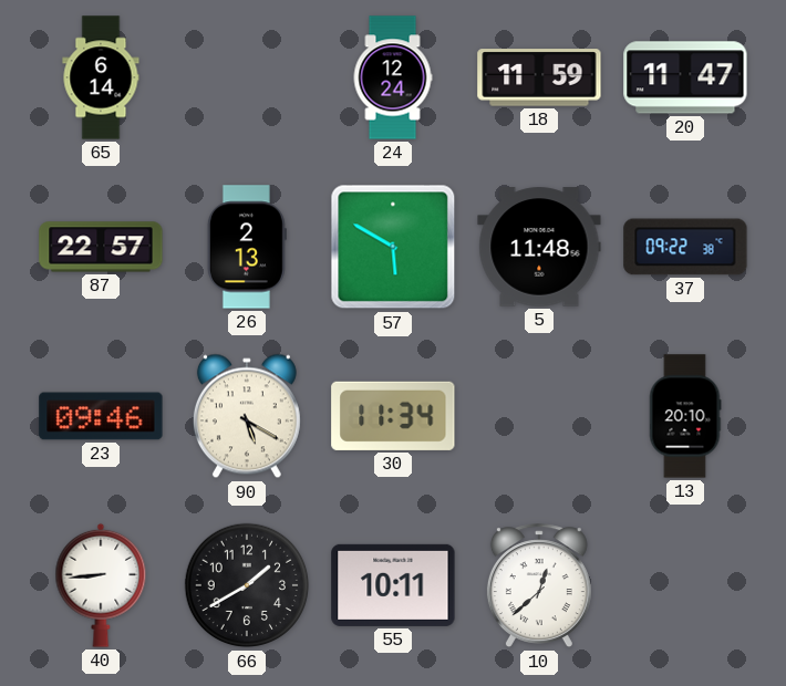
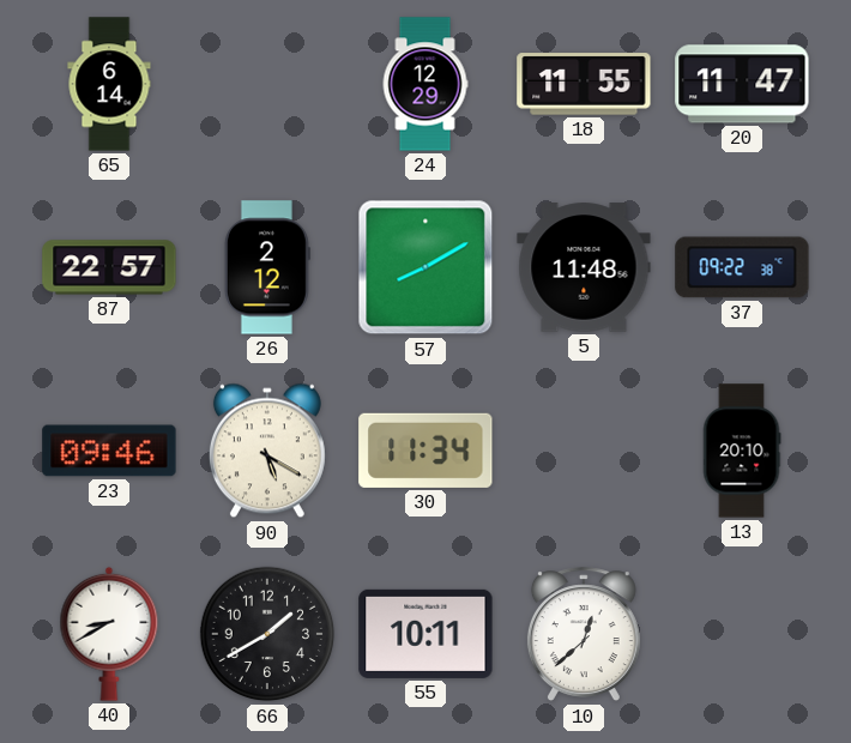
24: 12:24 -> 12:29
18: 11:59 -> 11:55
26: 2:13 -> 2:12
57: 5:50 -> 8:10
40: 8:44 -> 8:40
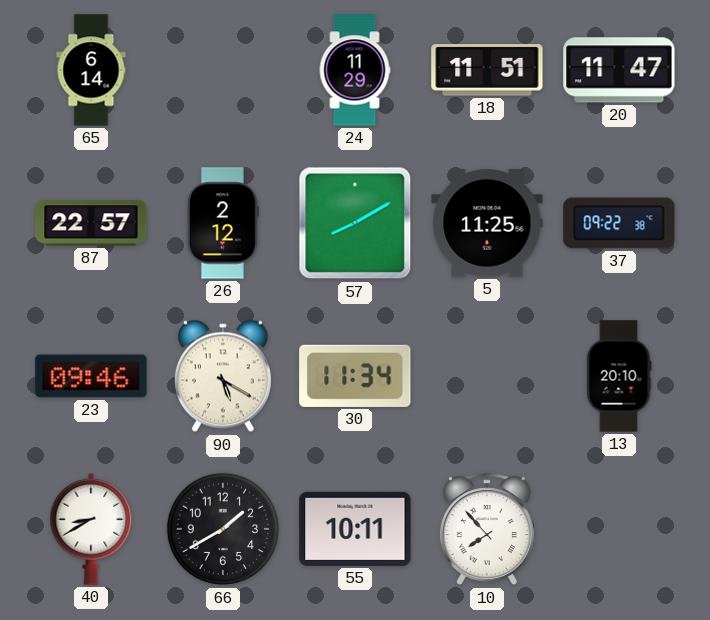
24: 12:29 -> 11:29
18: 11:55 -> 11:51
5: 11:48 -> 11:25
10: 12:38 -> 7:53
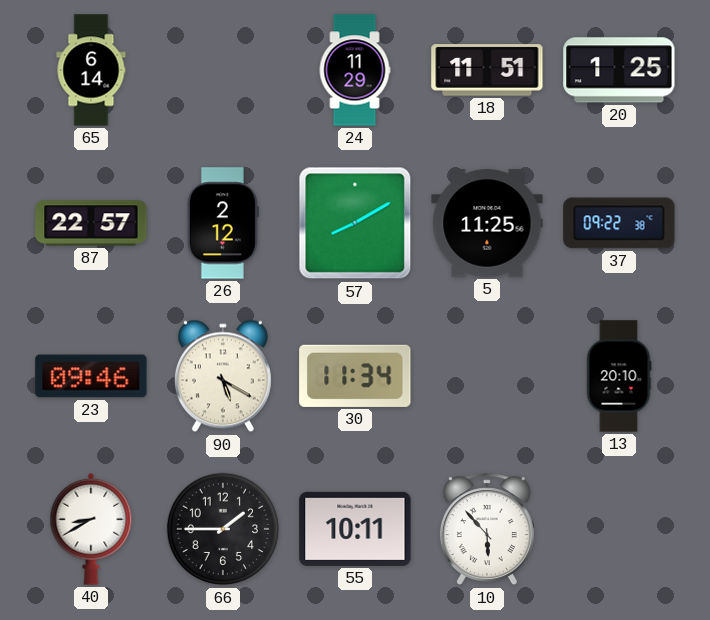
20: 11:47 -> 1:25
66: 1:40 -> 1:45
10: 7:53 -> 5:53
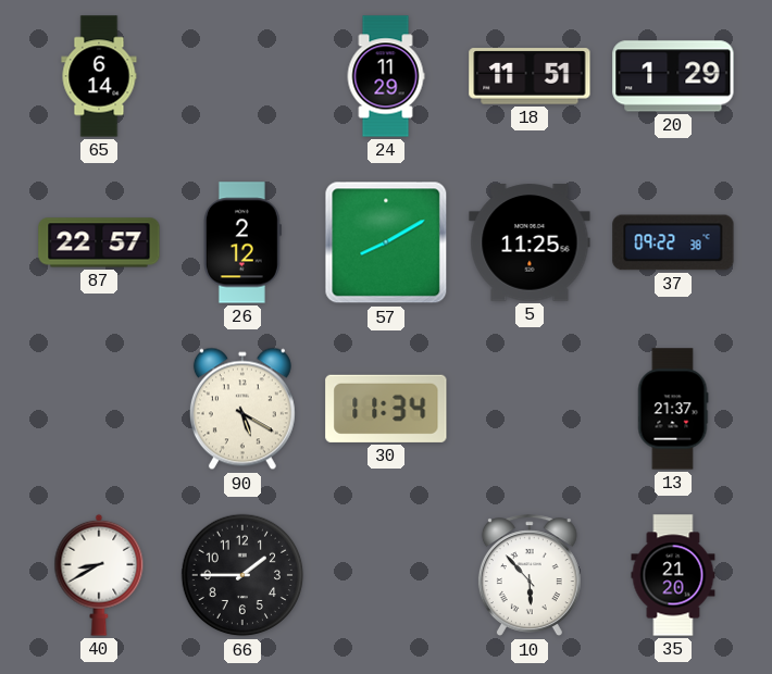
20: 1:25 -> 1:29
23: 09:46 -> none
13: 20:10 -> 21:37
55: 10:11 -> none
35: none -> 21:20
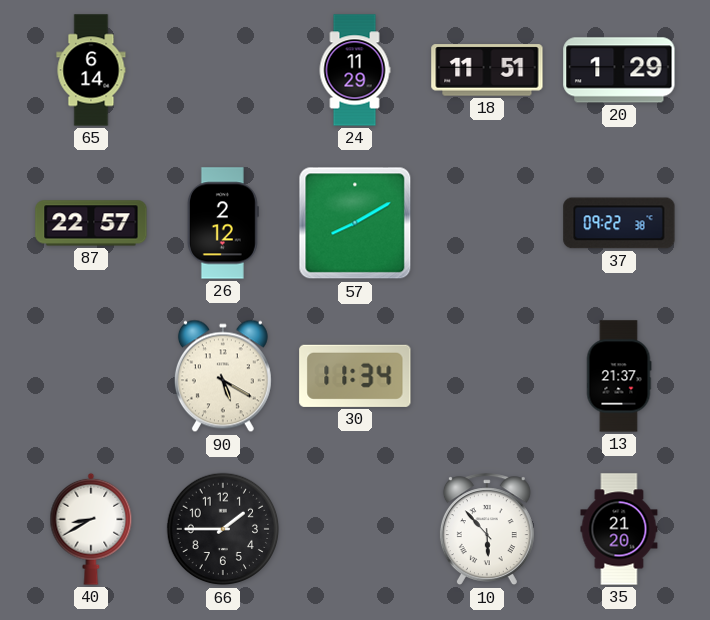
5: 11:25 -> none
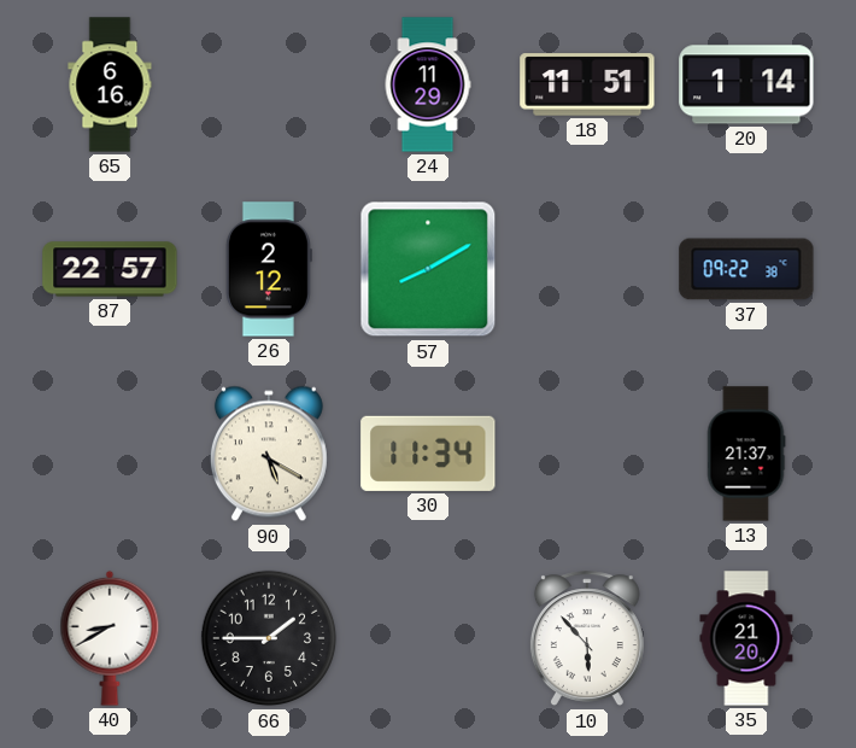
65: 6:14 -> 6:16
20: 1:29 -> 1:14
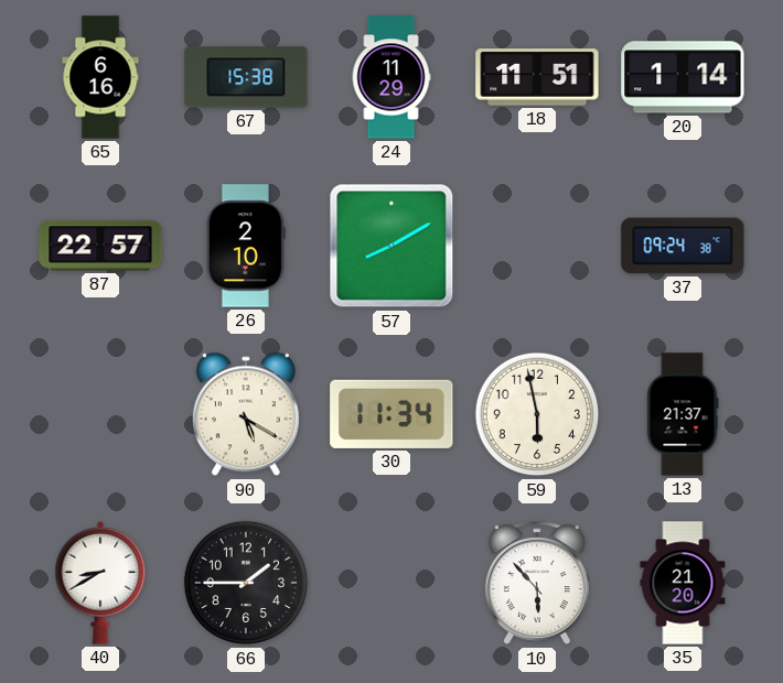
67: none -> 15:38
26: 2:12 -> 2:10
37: 09:22 -> 09:24
59: none -> 5:58
